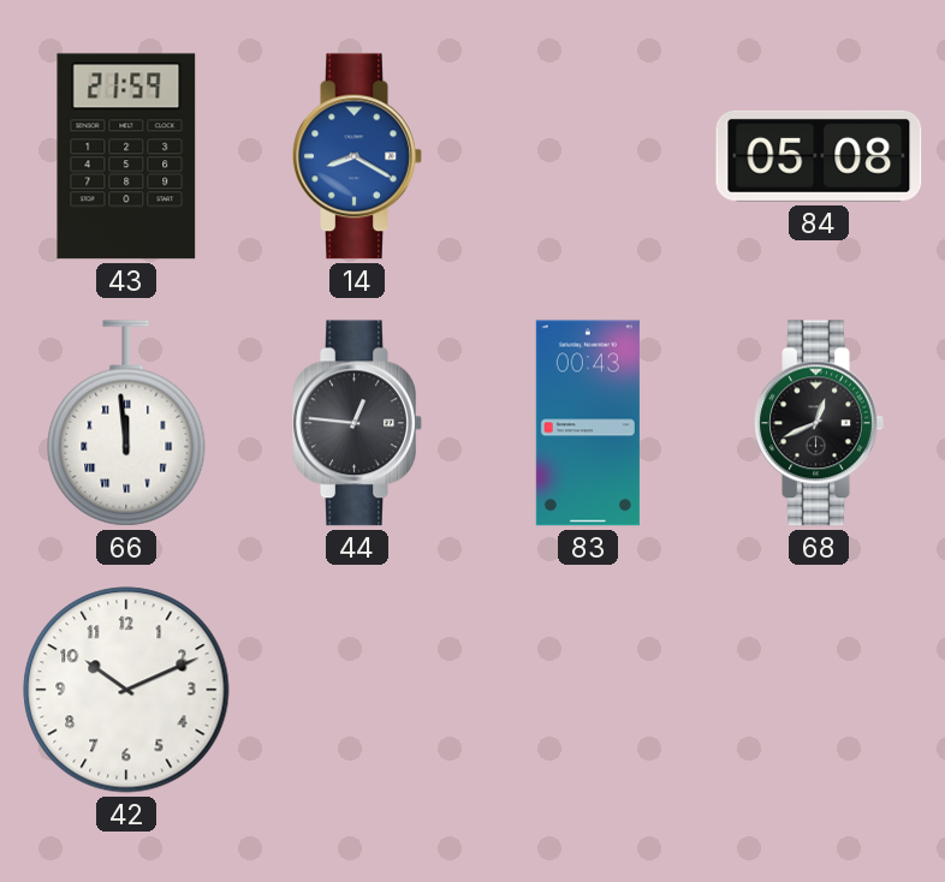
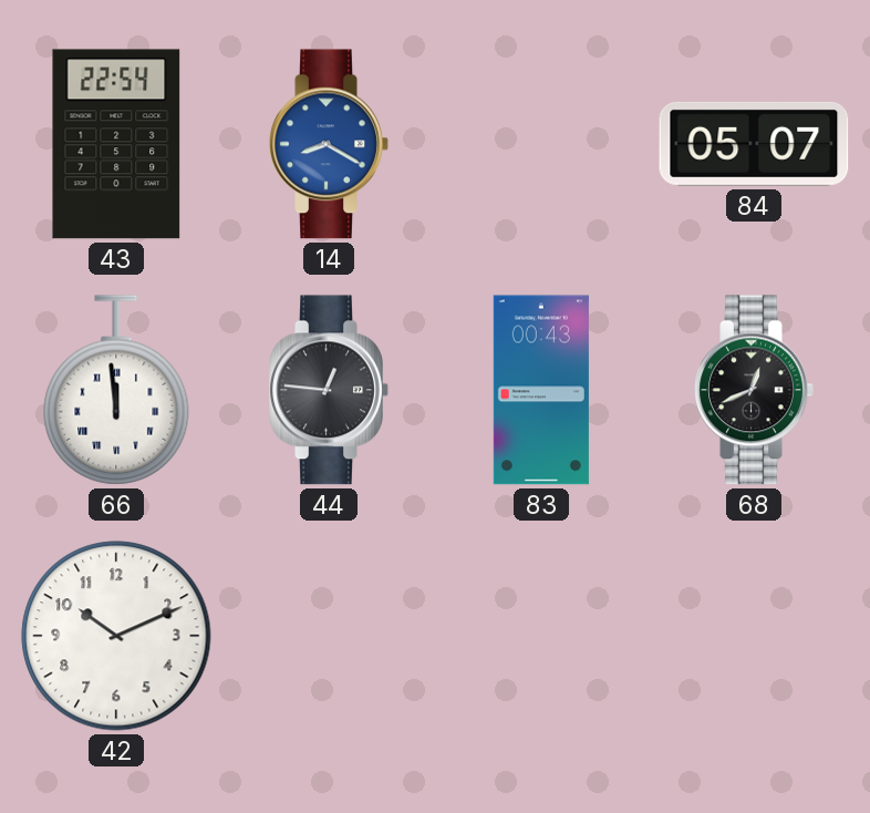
43: 21:59 -> 22:54
84: 05:08 -> 05:07
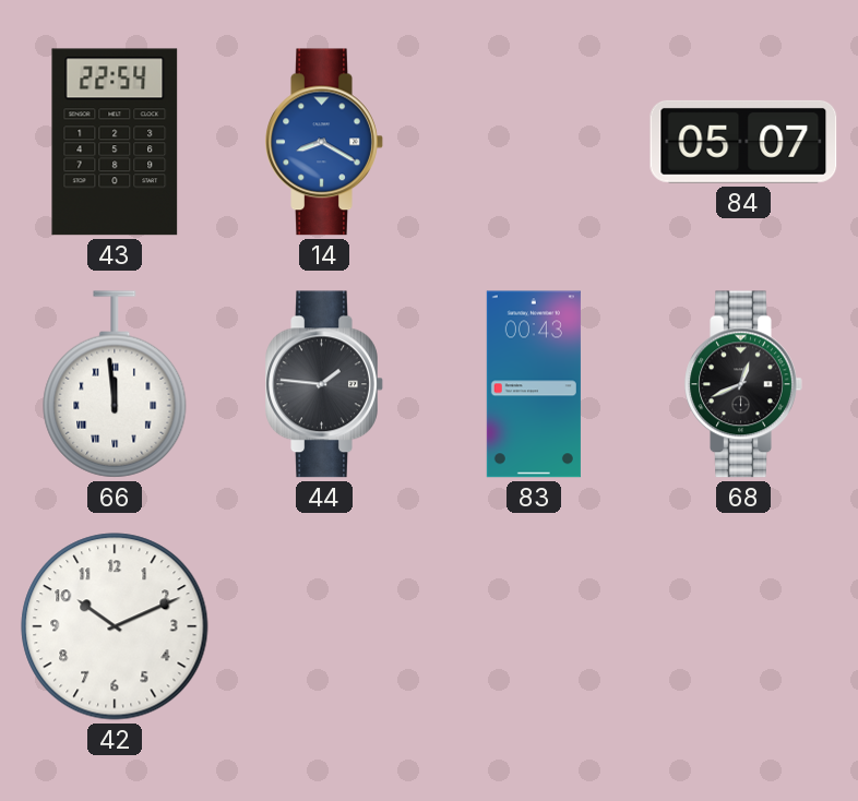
44: 12:46 -> 1:46
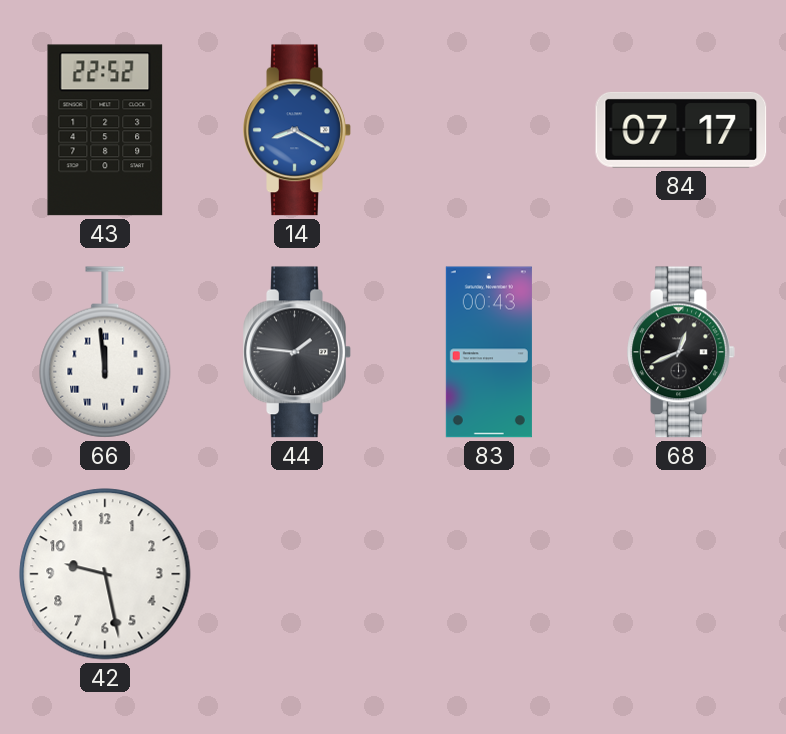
43: 22:54 -> 22:52
84: 05:07 -> 07:17
42: 10:11 -> 9:28
